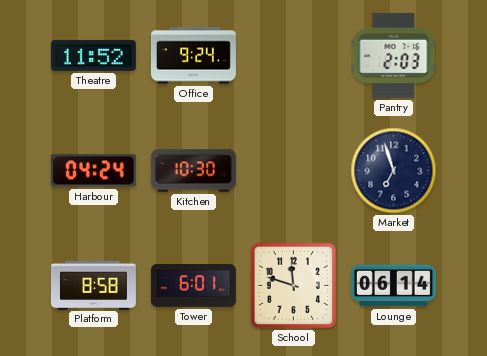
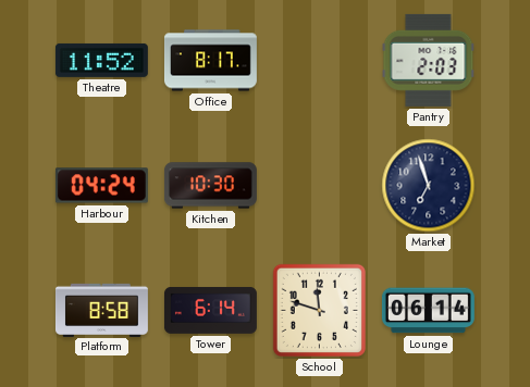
Office: 9:24 -> 8:17
Tower: 6:01 -> 6:14
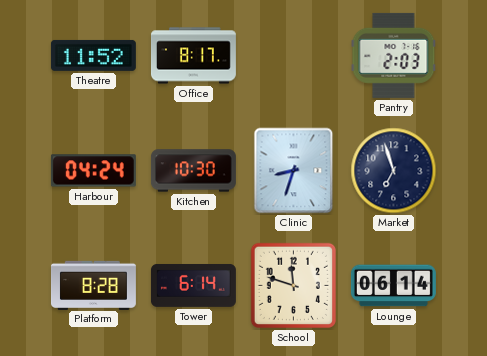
Clinic: none -> 8:33
Platform: 8:58 -> 8:28
